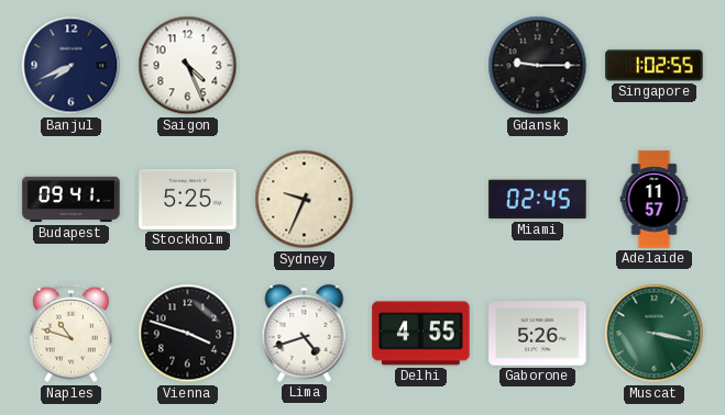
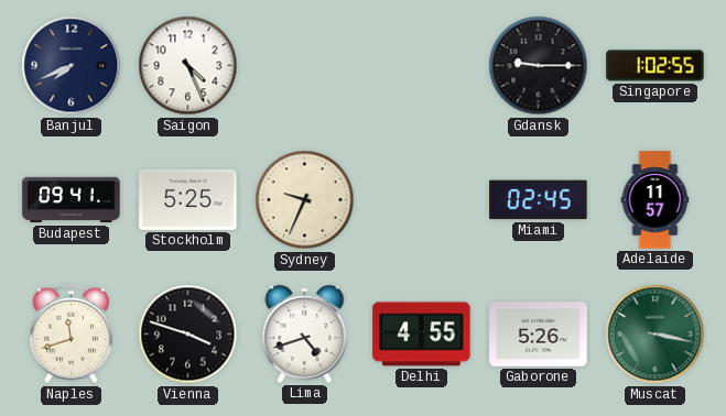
Naples: 10:48 -> 11:42
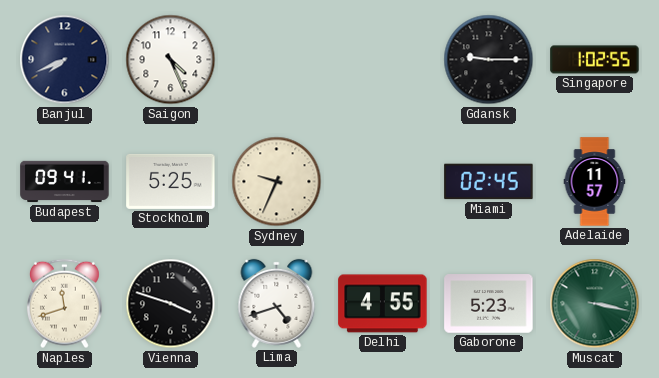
Gaborone: 5:26 -> 5:23
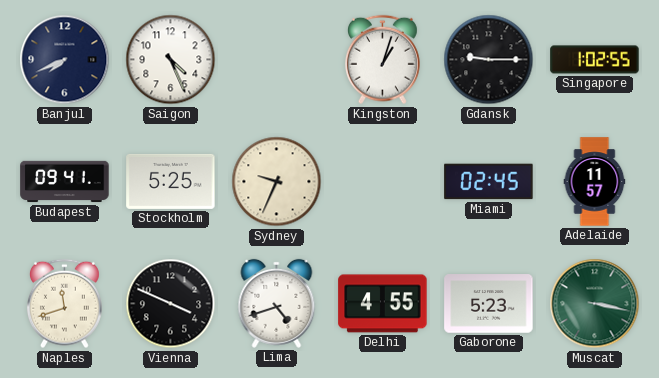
Kingston: none -> 1:03
Vienna: 3:48 -> 3:49
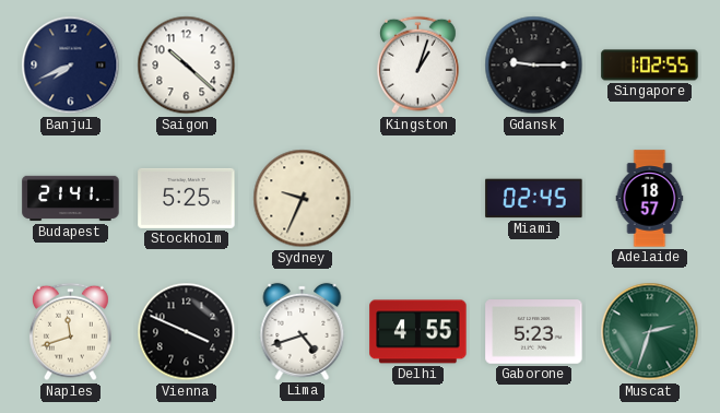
Saigon: 4:26 -> 10:22
Budapest: 09:41 -> 21:41
Adelaide: 11:57 -> 18:57
Muscat: 3:17 -> 2:33
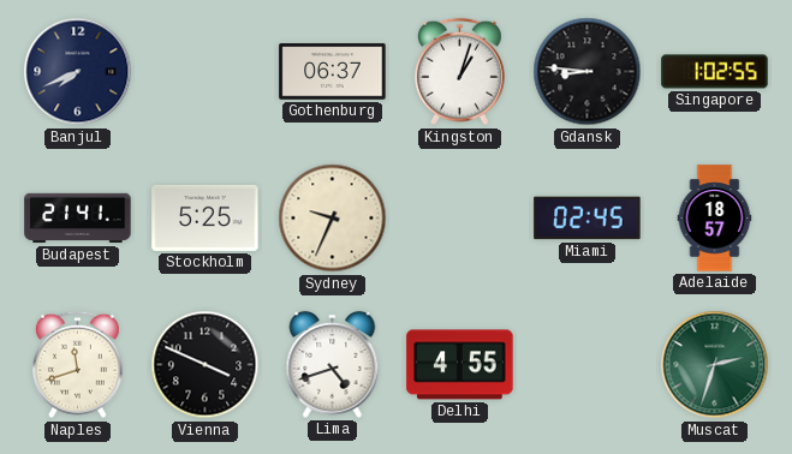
Saigon: 10:22 -> none
Gothenburg: none -> 06:37
Gdansk: 9:15 -> 8:46
Gaborone: 5:23 -> none
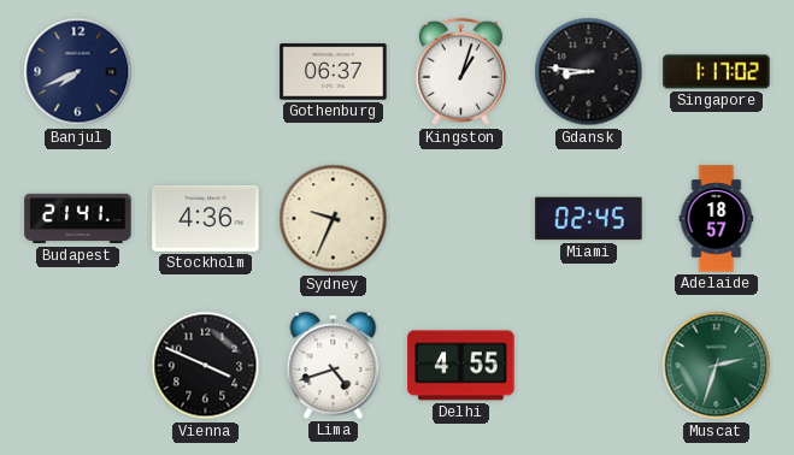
Singapore: 1:02 -> 1:17
Stockholm: 5:25 -> 4:36
Naples: 11:42 -> none
